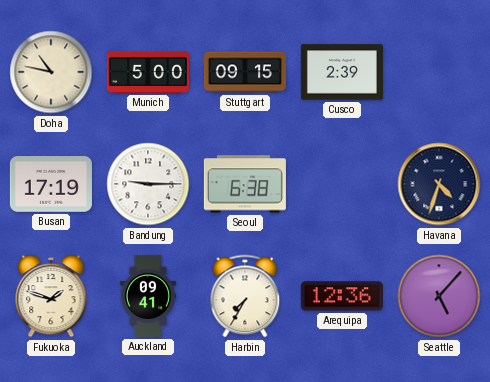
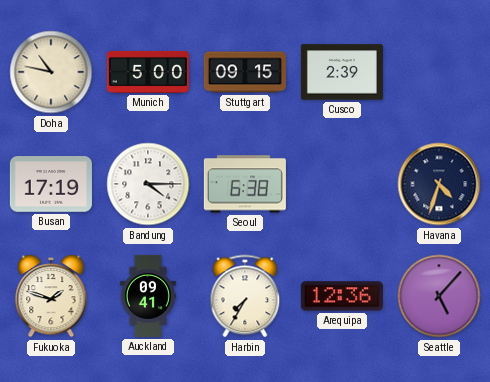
Bandung: 9:15 -> 4:15
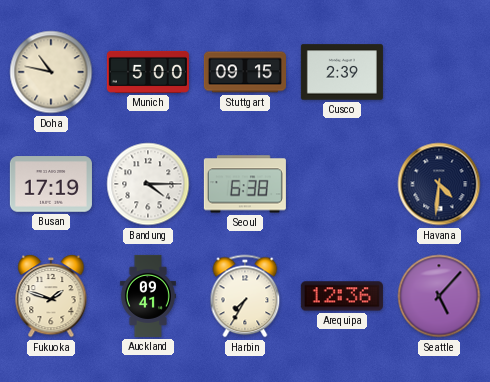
Havana: 4:33 -> 4:31
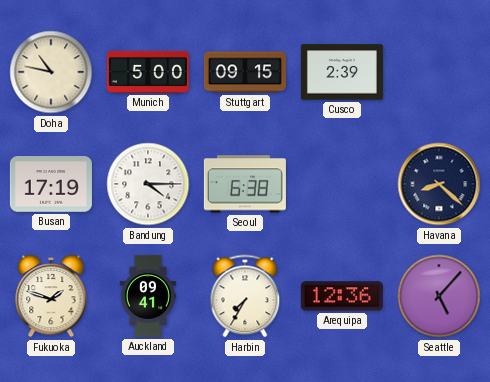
Havana: 4:31 -> 8:22
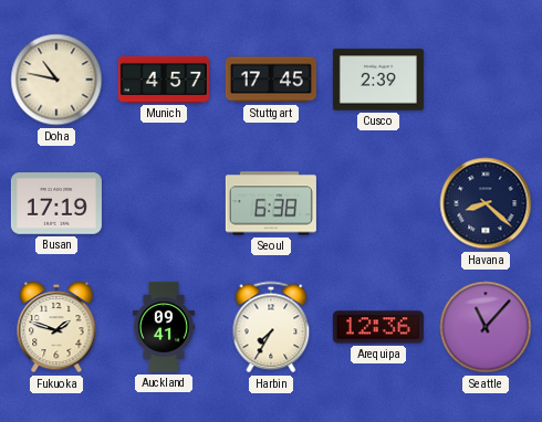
Munich: 5:00 -> 4:57
Stuttgart: 09:15 -> 17:45
Bandung: 4:15 -> none
Seattle: 5:07 -> 11:07
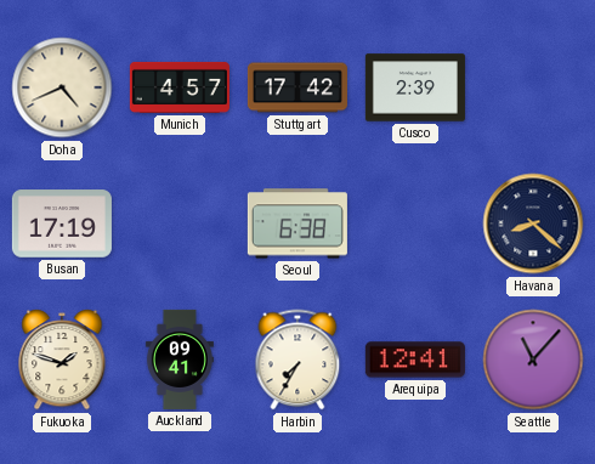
Doha: 10:47 -> 4:41
Stuttgart: 17:45 -> 17:42
Arequipa: 12:36 -> 12:41
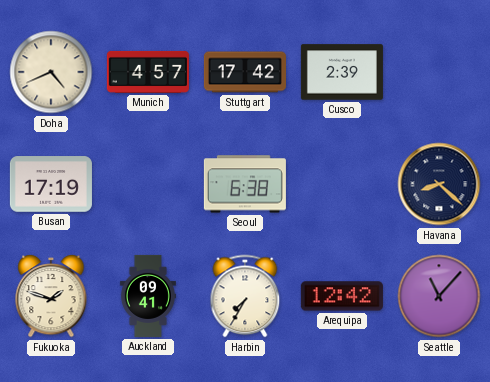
Arequipa: 12:41 -> 12:42
